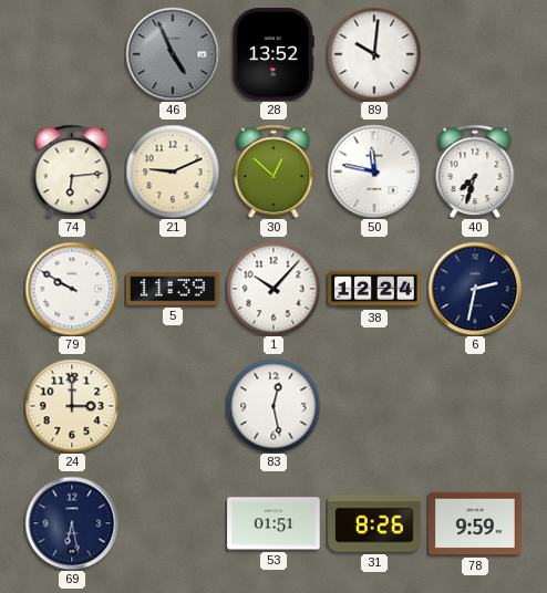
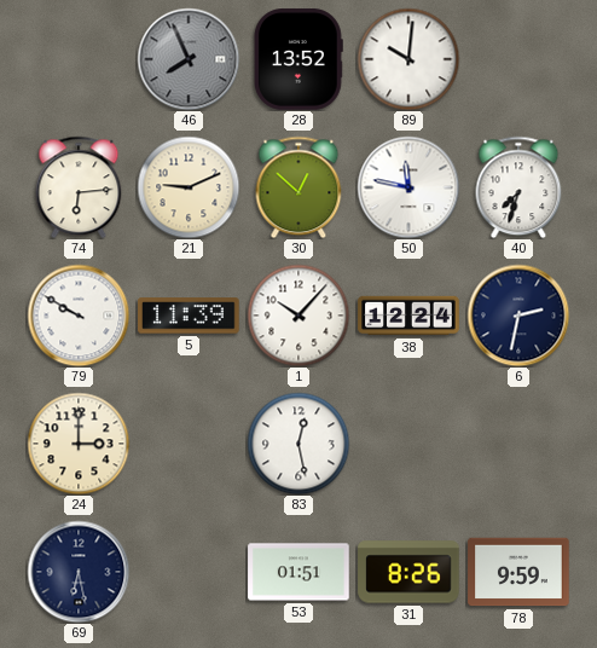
46: 4:56 -> 7:56
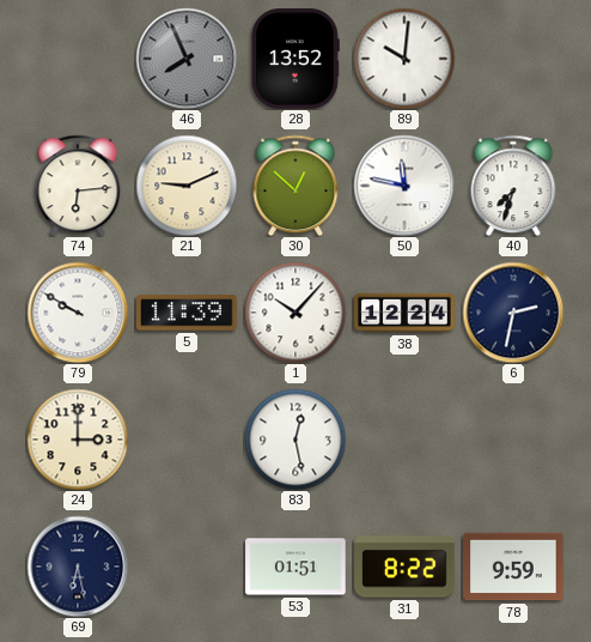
31: 8:26 -> 8:22
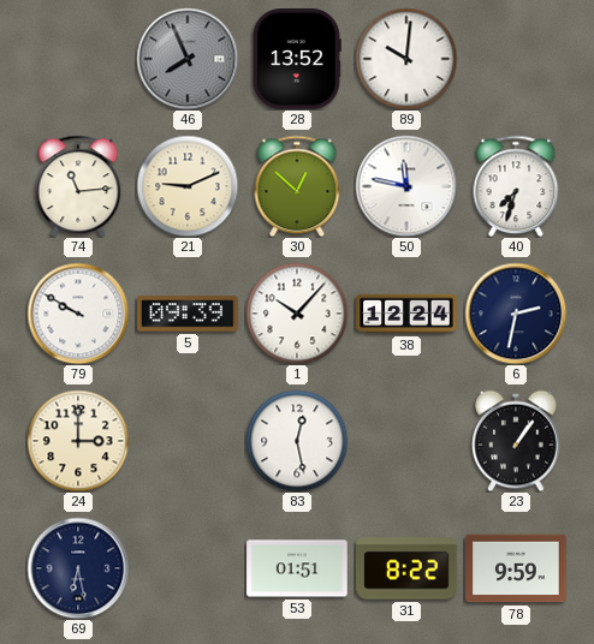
74: 6:14 -> 11:14
5: 11:39 -> 09:39
23: none -> 1:06
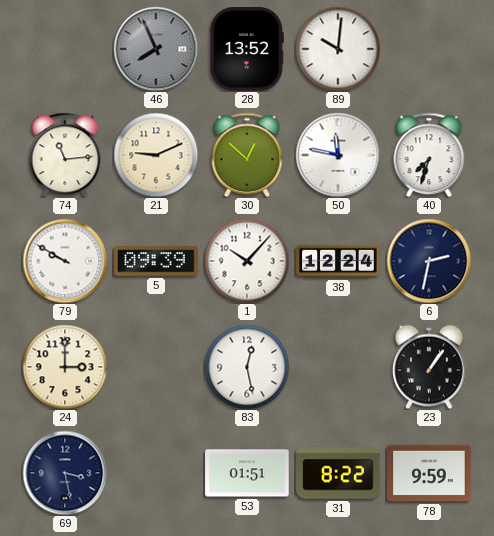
69: 6:28 -> 3:28
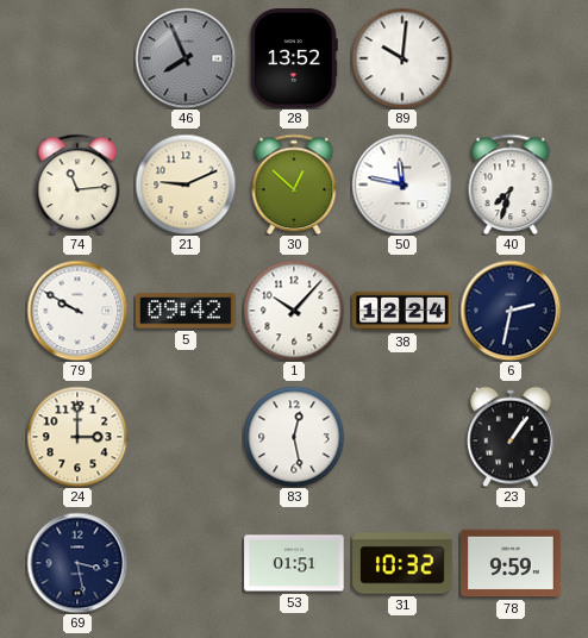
5: 09:39 -> 09:42
31: 8:22 -> 10:32
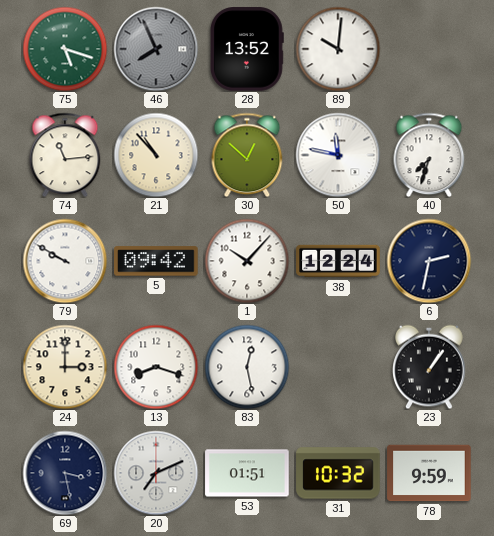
75: none -> 5:18
21: 9:11 -> 10:53
13: none -> 8:18
20: none -> 7:11
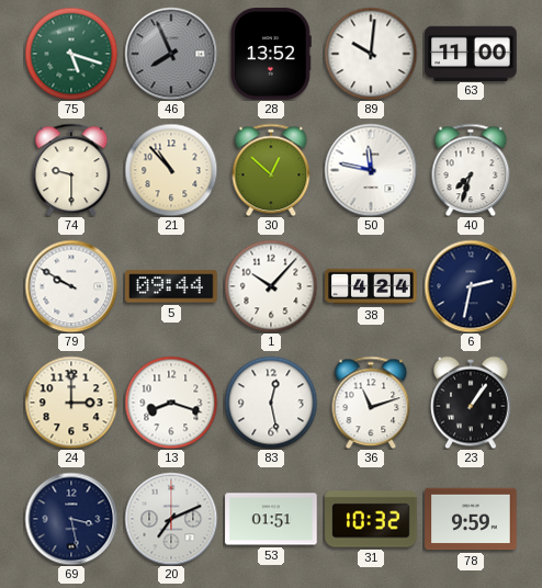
63: none -> 11:00
74: 11:14 -> 9:30
5: 09:42 -> 09:44
38: 12:24 -> 4:24
36: none -> 11:12
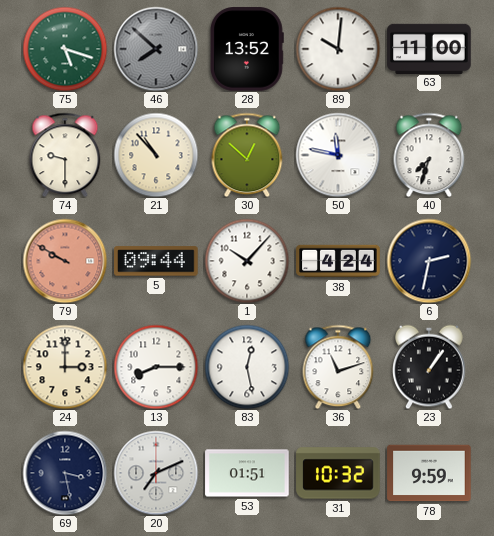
46: 7:56 -> 7:52
79 dial: white -> salmon
13: 8:18 -> 8:15
